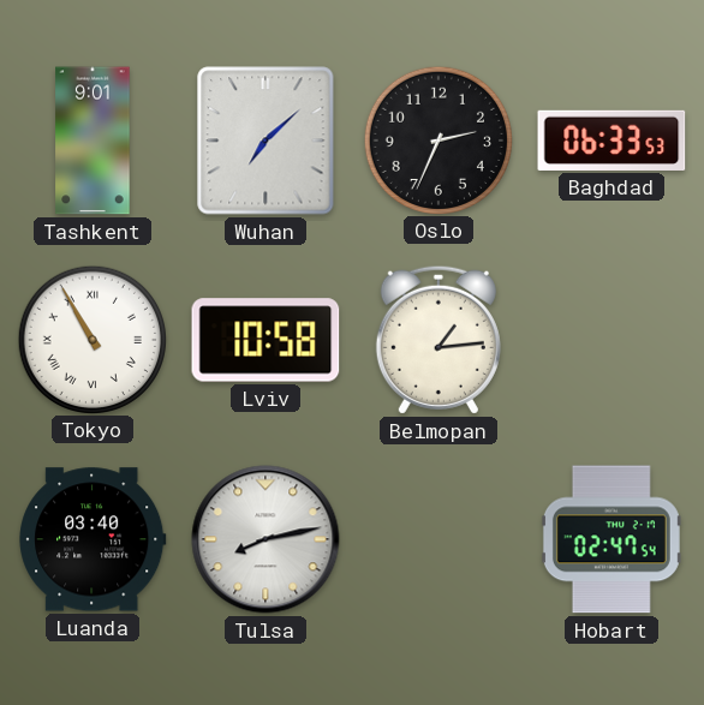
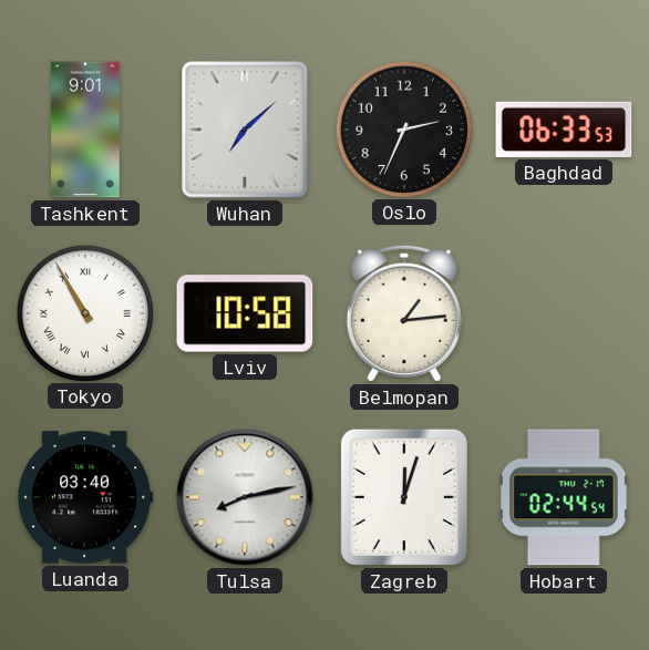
Zagreb: none -> 12:03
Hobart: 02:47 -> 02:44
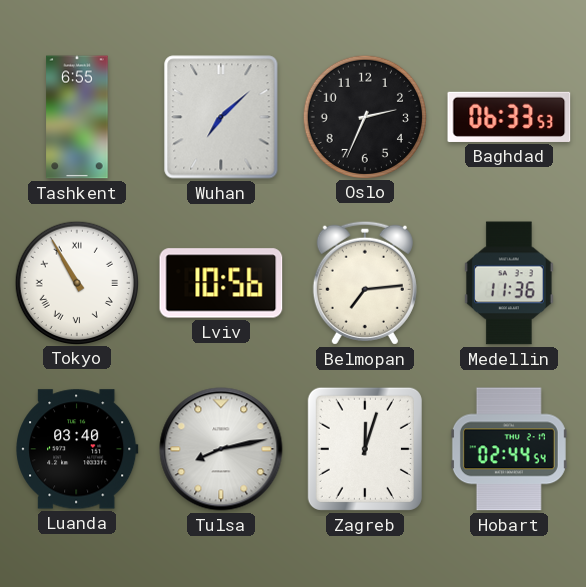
Tashkent: 9:01 -> 6:55
Lviv: 10:58 -> 10:56
Belmopan: 1:14 -> 7:14
Medellin: none -> 11:36
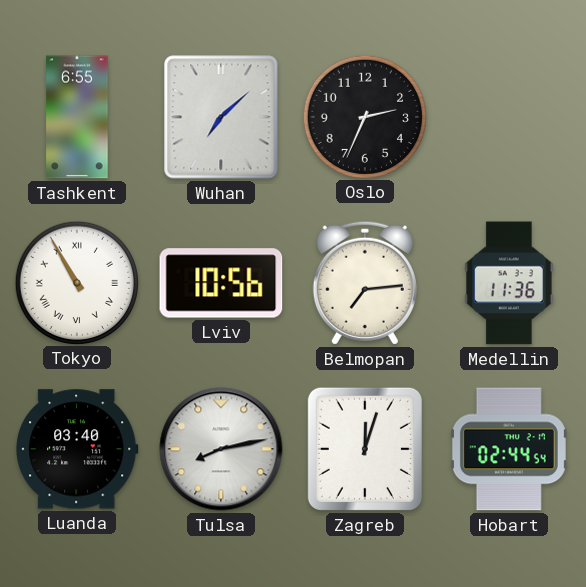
Baghdad: 06:33 -> none
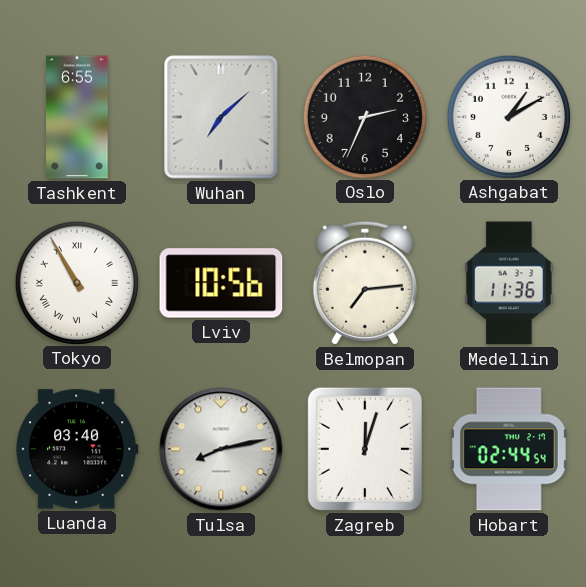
Ashgabat: none -> 1:10
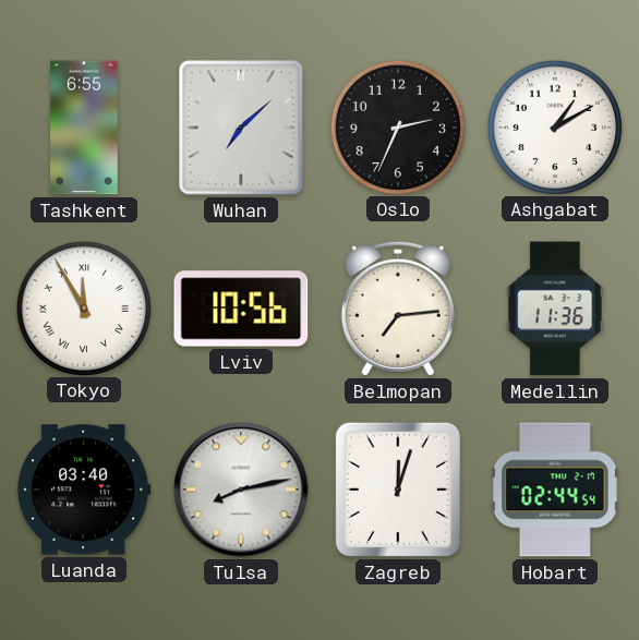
Tokyo: 10:55 -> 11:55
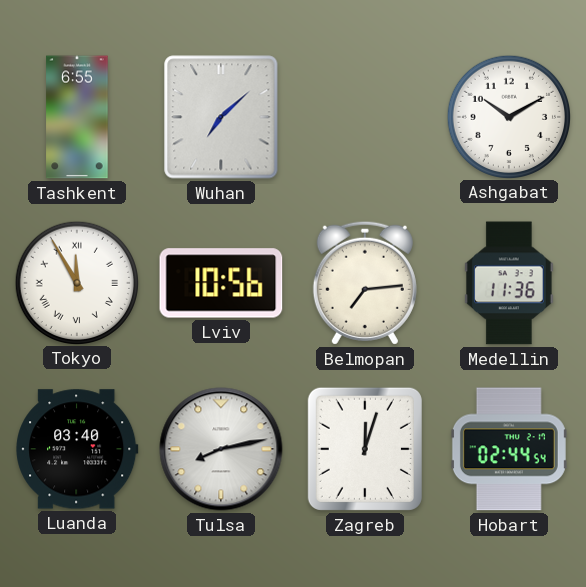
Oslo: 2:34 -> none
Ashgabat: 1:10 -> 10:10
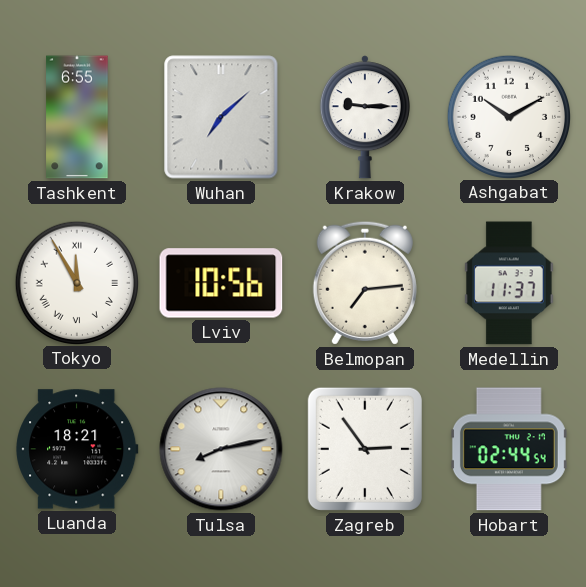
Krakow: none -> 9:15
Medellin: 11:36 -> 11:37
Luanda: 03:40 -> 18:21
Zagreb: 12:03 -> 2:54
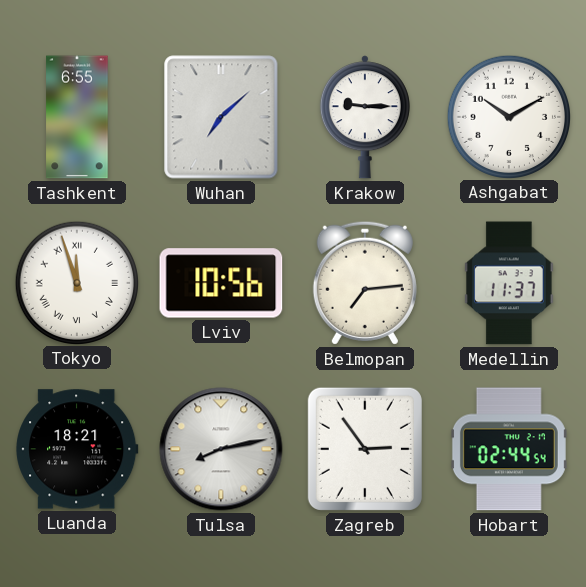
Tokyo: 11:55 -> 11:57
